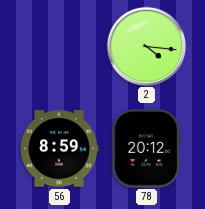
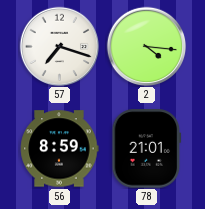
57: none -> 7:18
78: 20:12 -> 21:01
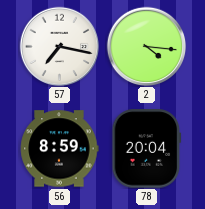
57: 7:18 -> 7:17
78: 21:01 -> 20:04
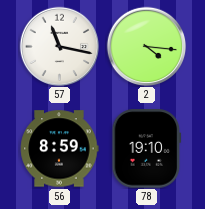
57: 7:17 -> 11:17
78: 20:04 -> 19:10
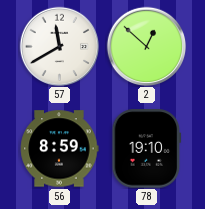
57: 11:17 -> 11:40
2: 4:16 -> 12:52
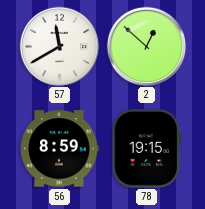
78: 19:10 -> 19:15
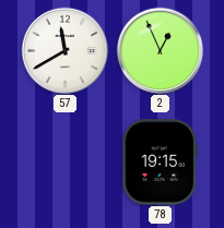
2: 12:52 -> 12:56
56: 8:59 -> none
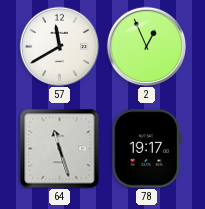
64: none -> 11:27
78: 19:15 -> 19:17
